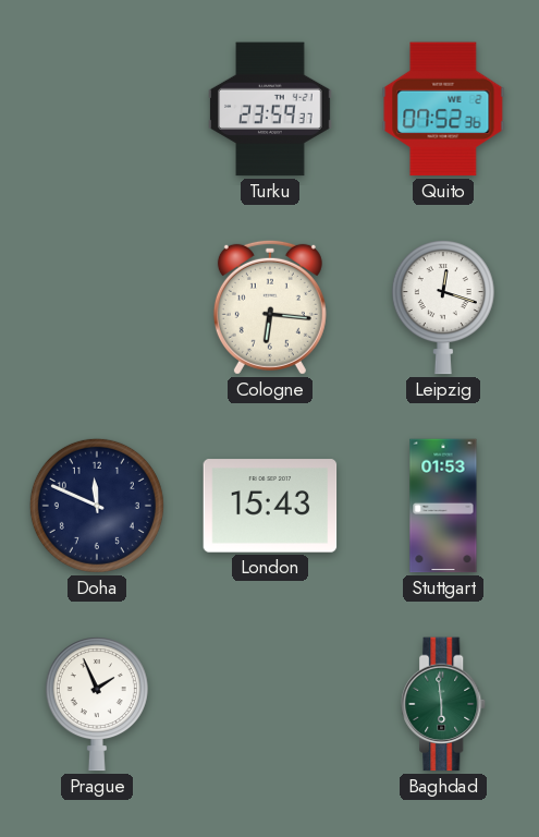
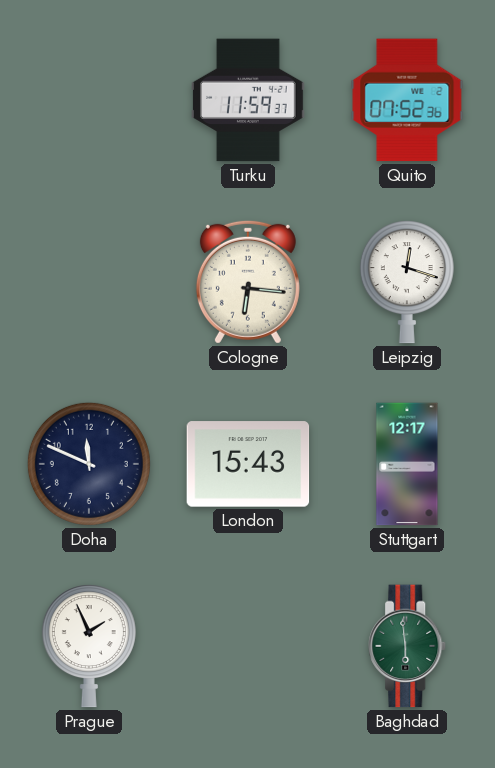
Turku: 23:59 -> 11:59
Stuttgart: 01:53 -> 12:17
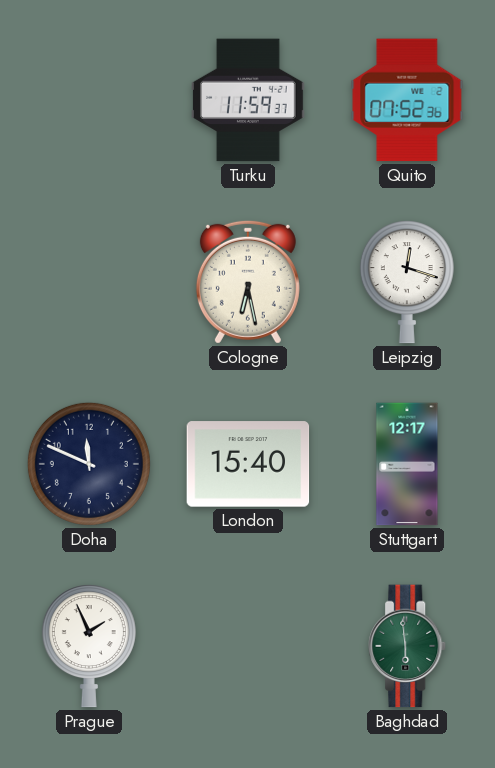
Cologne: 6:16 -> 6:28
London: 15:43 -> 15:40
